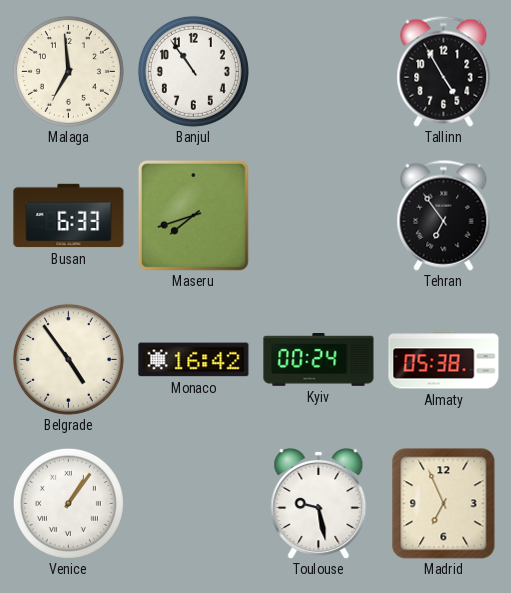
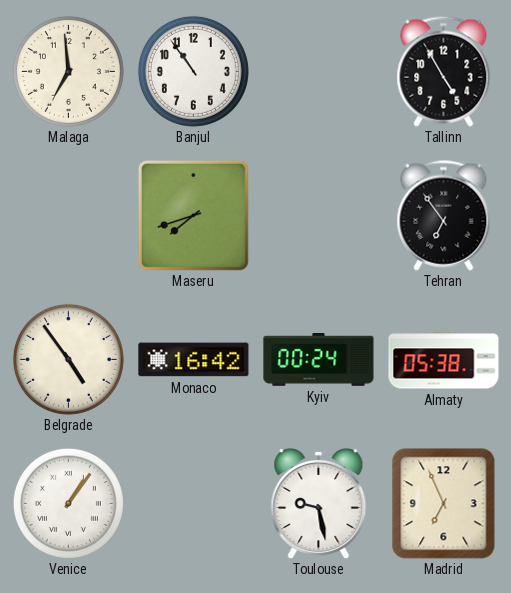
Busan: 6:33 -> none
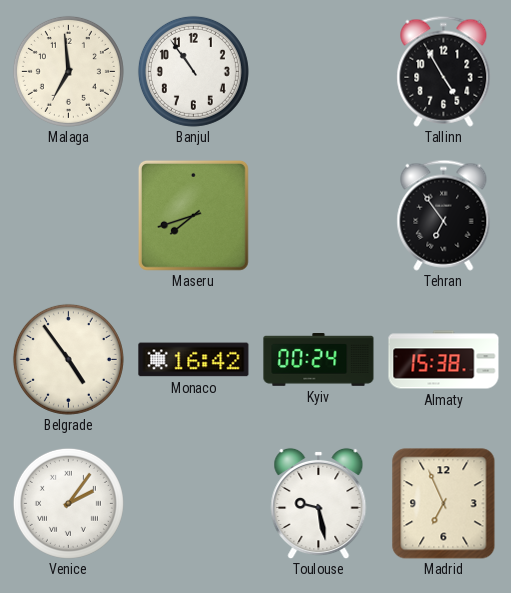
Almaty: 05:38 -> 15:38
Venice: 1:06 -> 2:06
